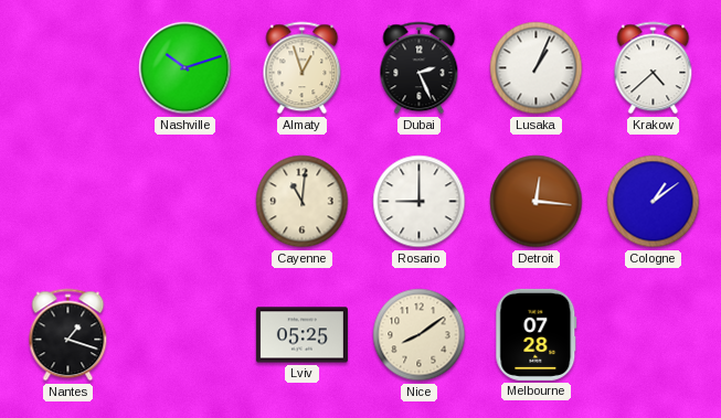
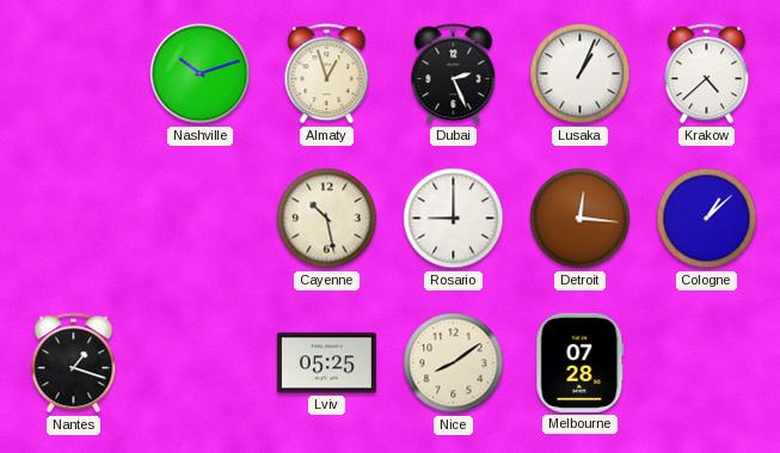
Cayenne: 11:01 -> 10:28
Cologne: 1:09 -> 1:08
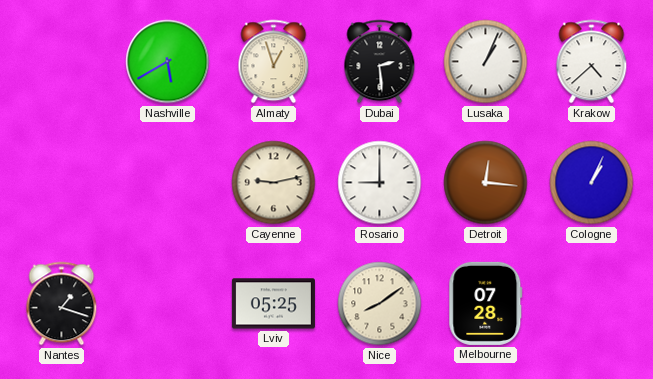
Nashville: 10:12 -> 5:40
Dubai: 2:26 -> 2:29
Cayenne: 10:28 -> 9:13
Cologne: 1:08 -> 1:04
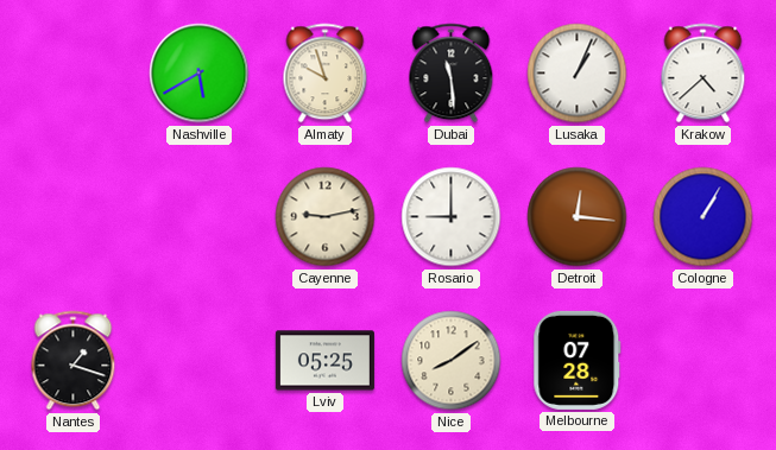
Almaty: 12:57 -> 9:57
Dubai: 2:29 -> 11:29
Cologne: 1:04 -> 1:05
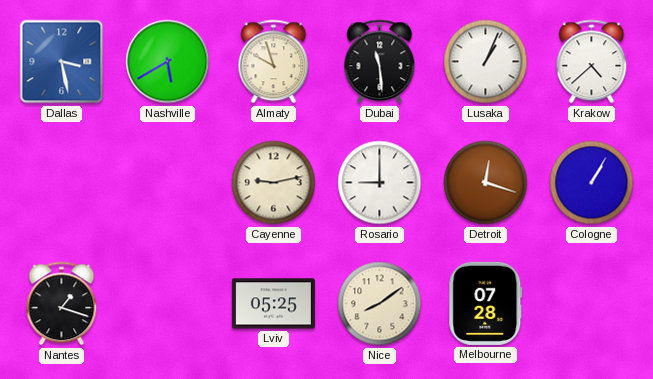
Dallas: none -> 3:28
Detroit: 12:16 -> 12:18
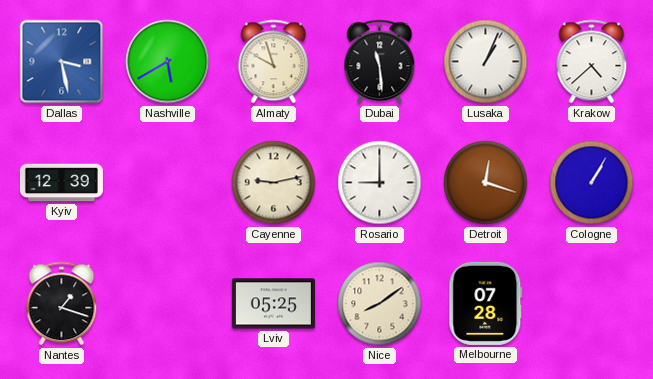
Kyiv: none -> 12:39
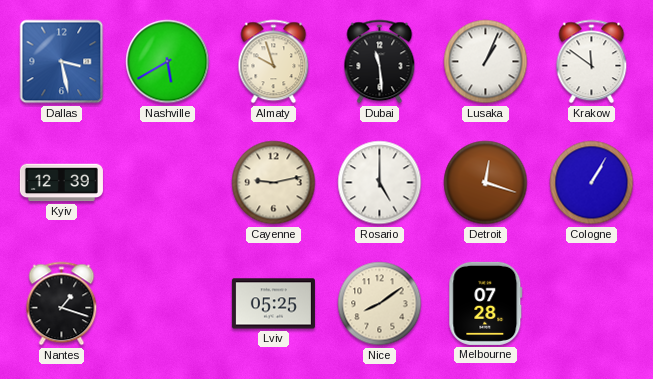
Krakow: 4:38 -> 11:51
Rosario: 9:00 -> 5:00
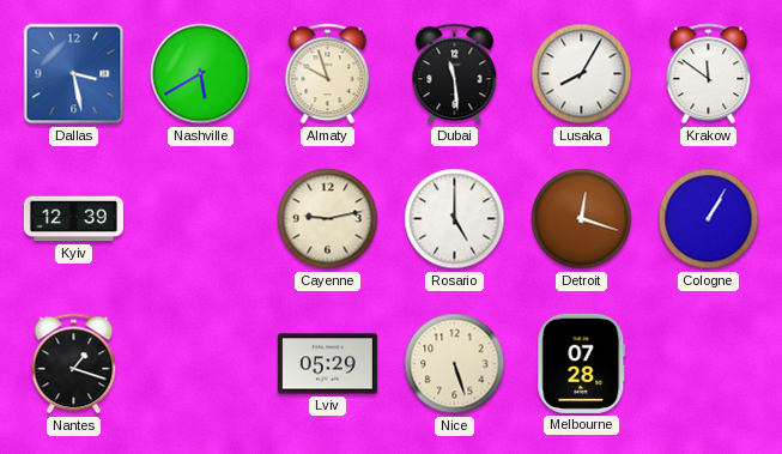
Lusaka: 1:04 -> 8:05
Lviv: 05:25 -> 05:29
Nice: 8:09 -> 5:27
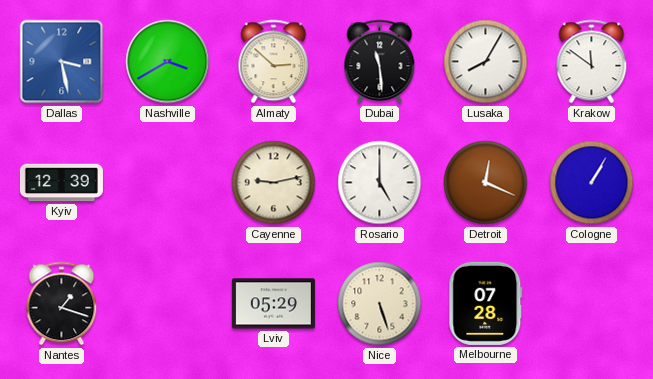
Nashville: 5:40 -> 3:40
Almaty: 9:57 -> 2:52
Detroit: 12:18 -> 12:19
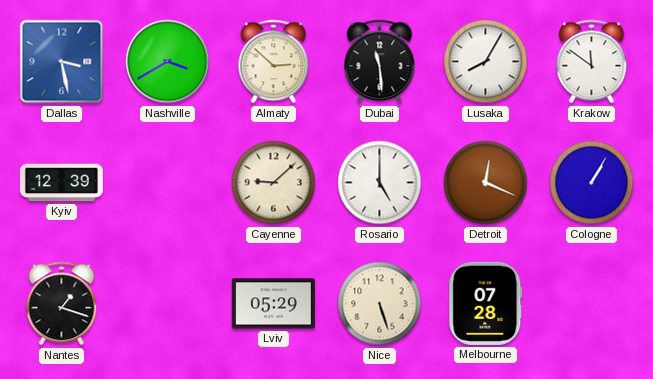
Cayenne: 9:13 -> 9:08
